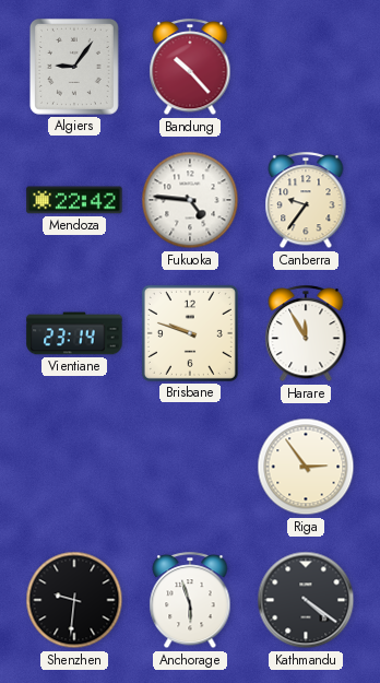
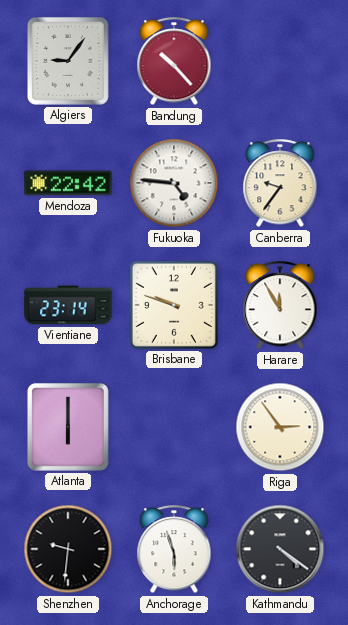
Atlanta: none -> 6:00
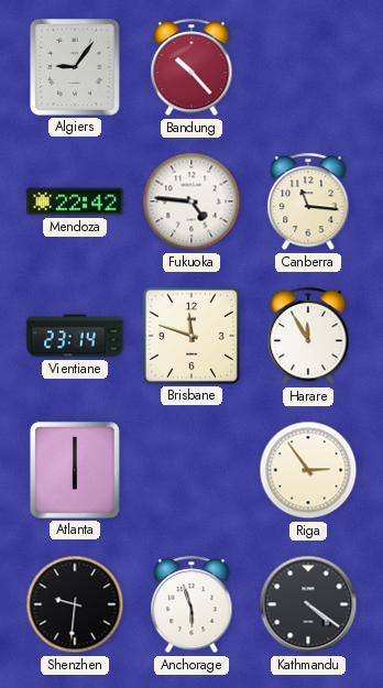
Canberra: 9:36 -> 11:16
Brisbane: 9:48 -> 11:48
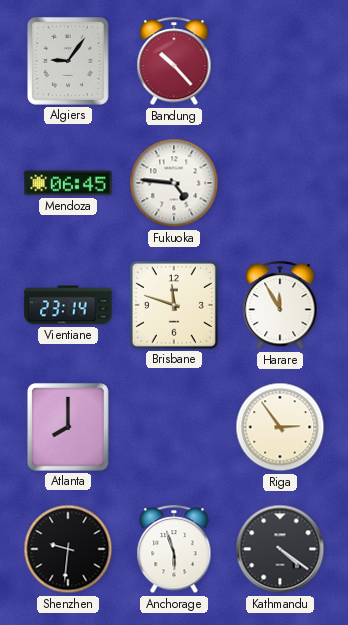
Mendoza: 22:42 -> 06:45
Canberra: 11:16 -> none
Atlanta: 6:00 -> 8:00
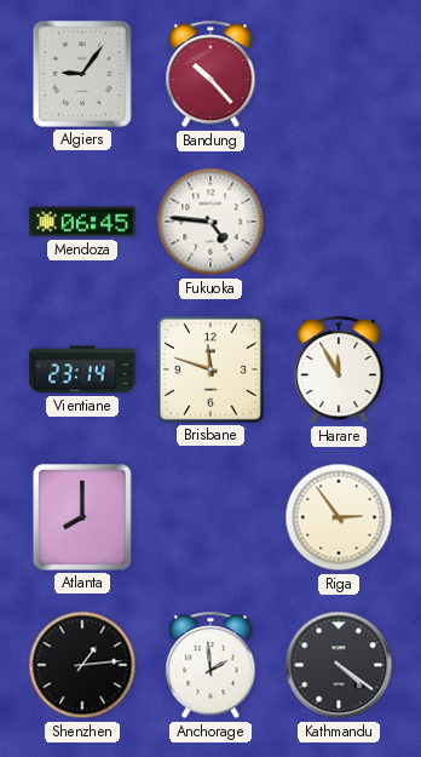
Shenzhen: 9:31 -> 1:14
Anchorage: 5:57 -> 1:59
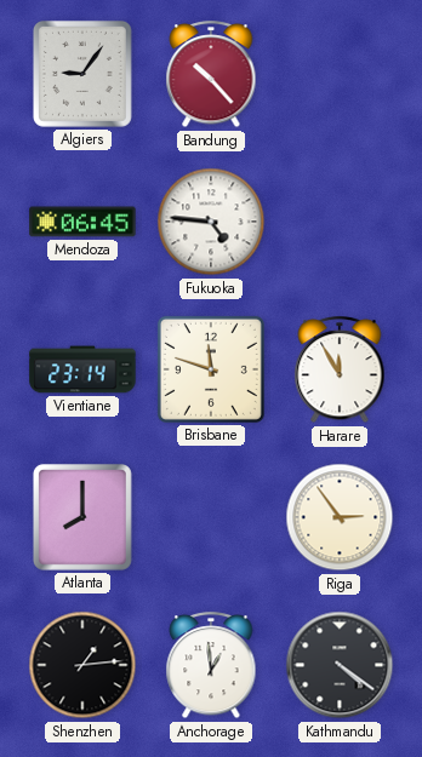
Anchorage: 1:59 -> 12:59
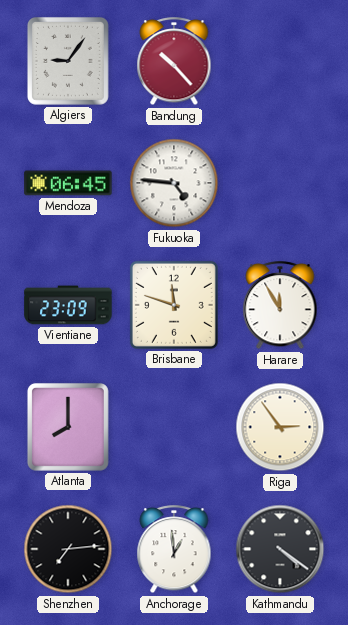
Vientiane: 23:14 -> 23:09
Shenzhen: 1:14 -> 7:14
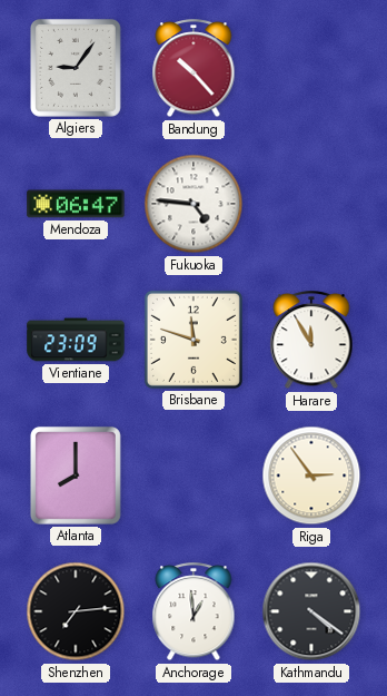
Mendoza: 06:45 -> 06:47
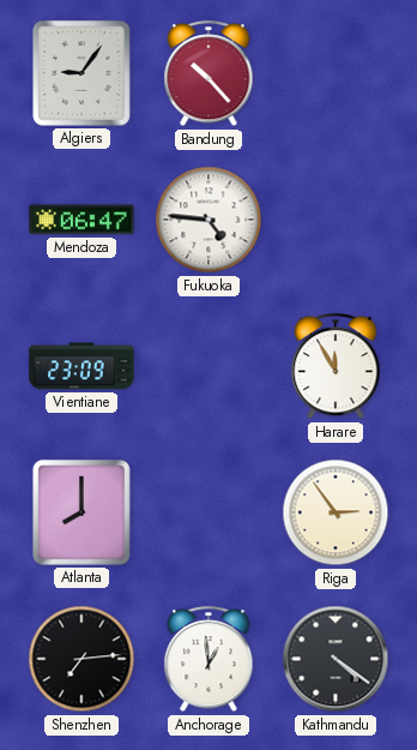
Brisbane: 11:48 -> none
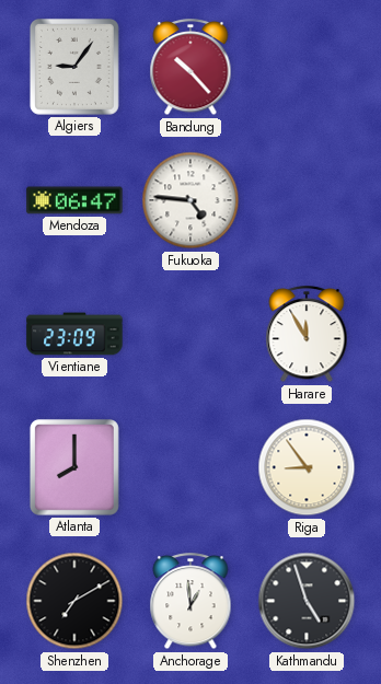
Riga: 2:54 -> 8:54
Shenzhen: 7:14 -> 7:10
Kathmandu: 4:21 -> 4:57
